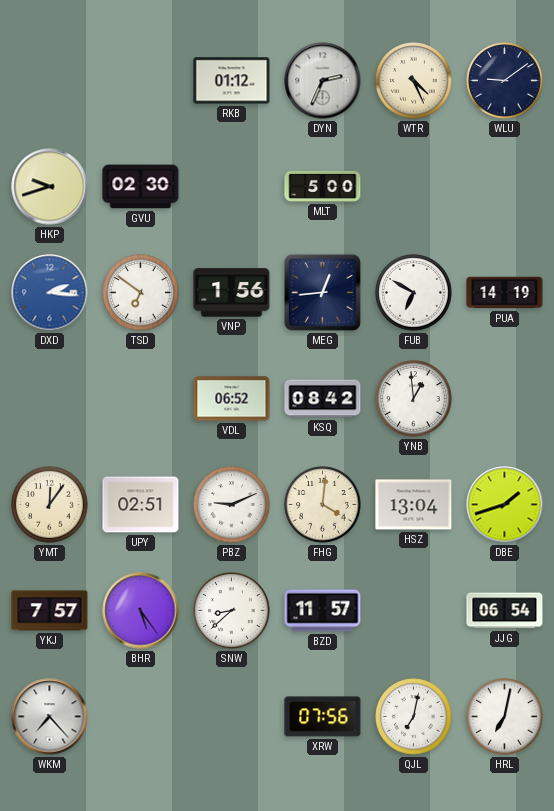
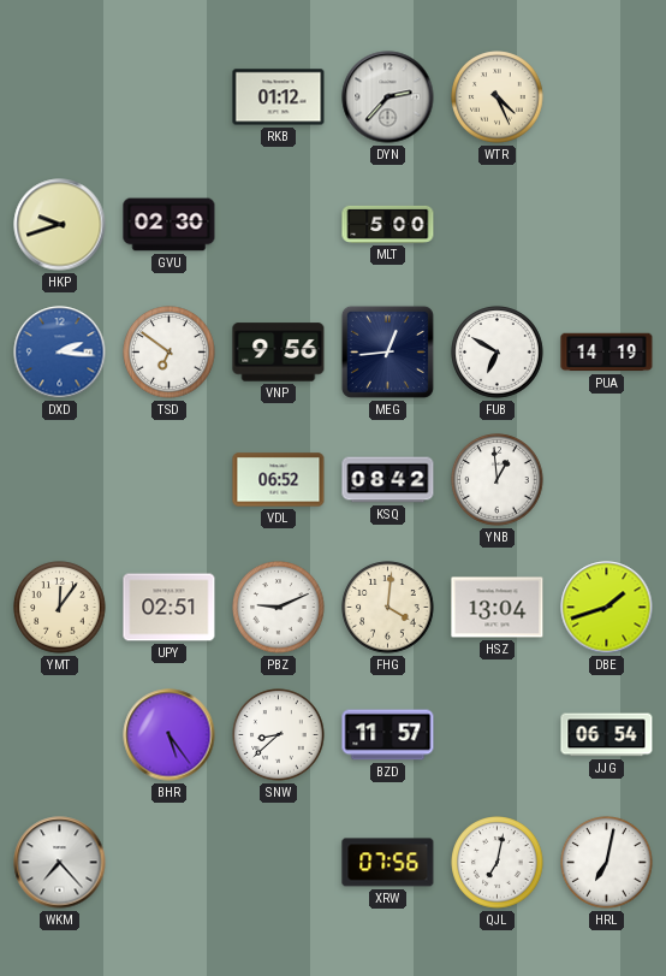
DYN: 2:34 -> 2:37
WLU: 9:09 -> none
VNP: 1:56 -> 9:56
YKJ: 7:57 -> none
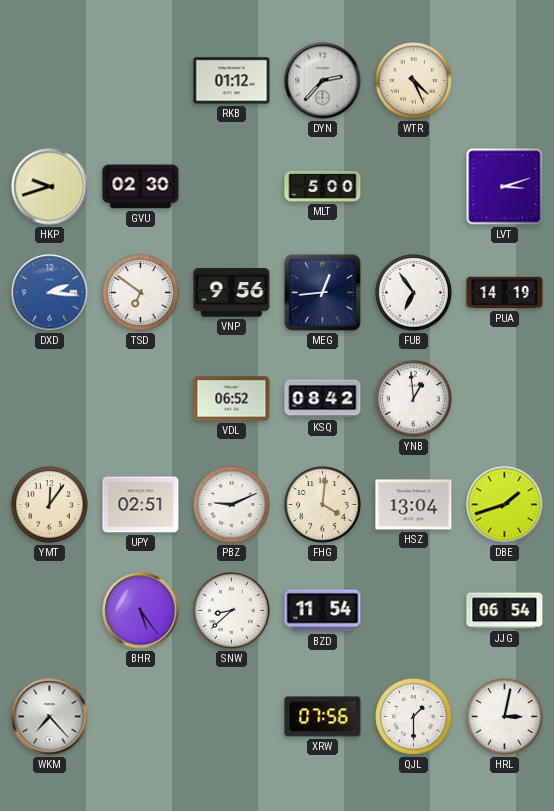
LVT: none -> 3:12
FUB: 6:50 -> 6:54
BZD: 11:57 -> 11:54
QJL: 7:02 -> 1:30
HRL: 7:02 -> 3:02
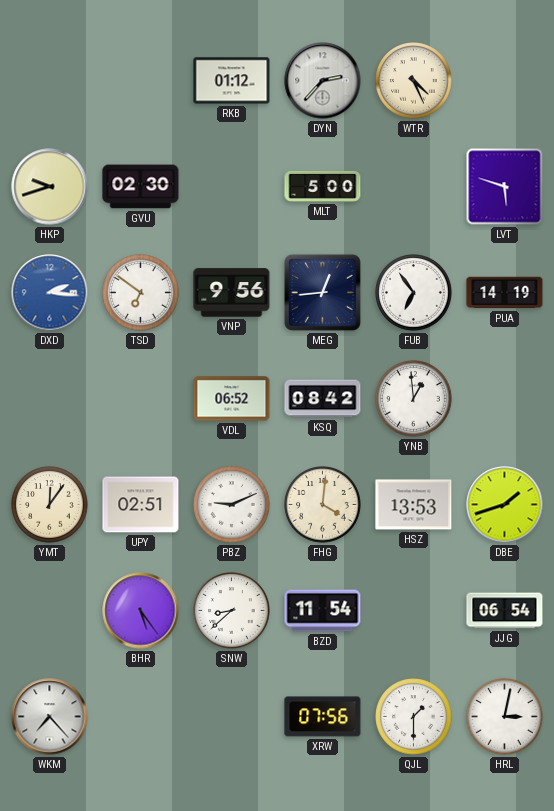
LVT: 3:12 -> 5:48
HSZ: 13:04 -> 13:53
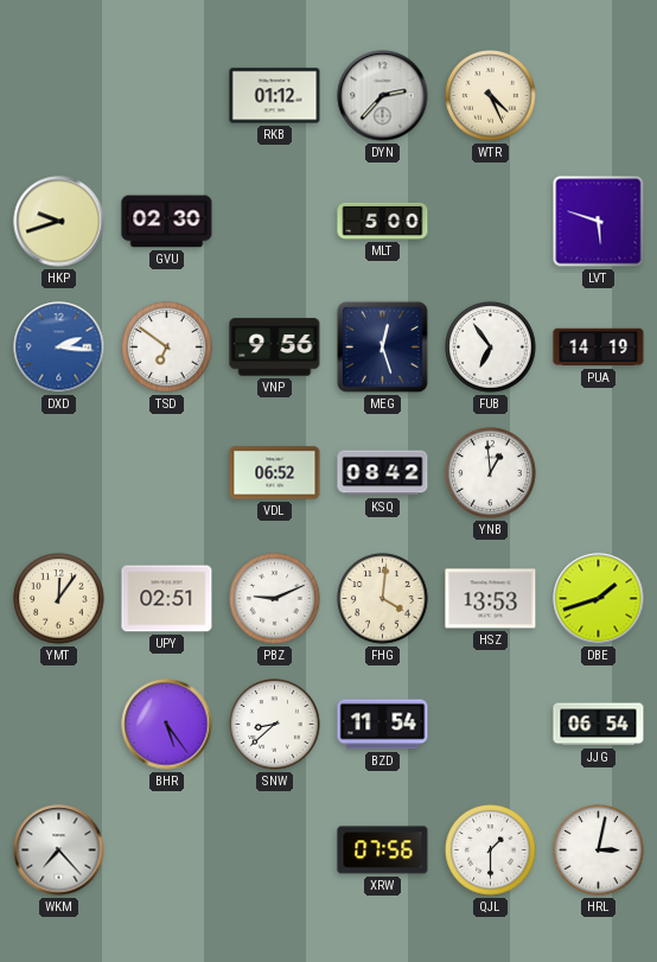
MEG: 12:44 -> 12:27
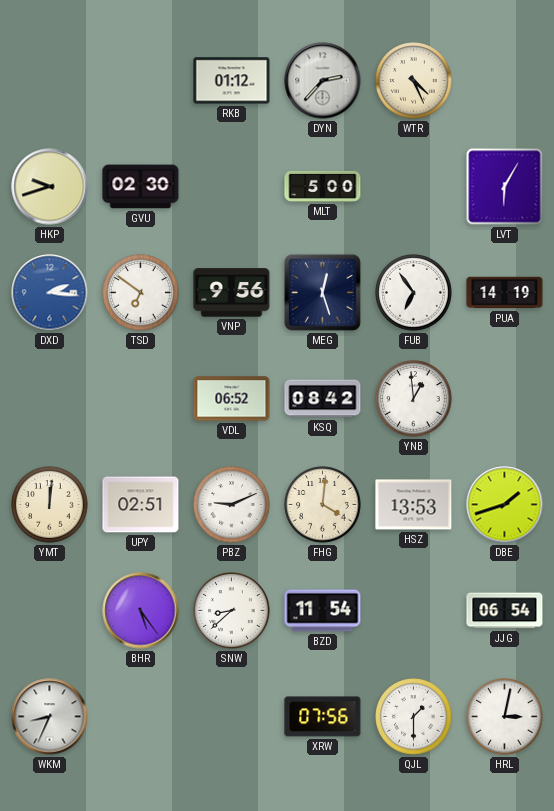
LVT: 5:48 -> 6:05
YMT: 12:06 -> 12:01
WKM: 7:23 -> 8:34
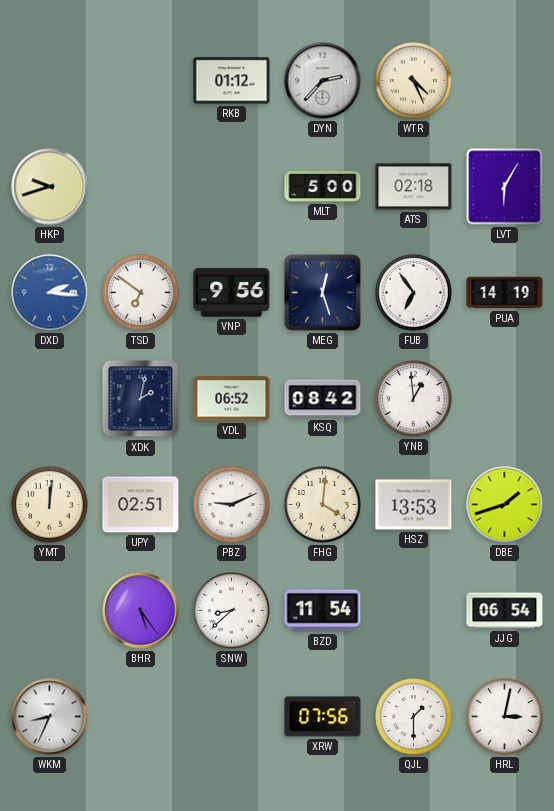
GVU: 02:30 -> none
ATS: none -> 02:18
XDK: none -> 2:02
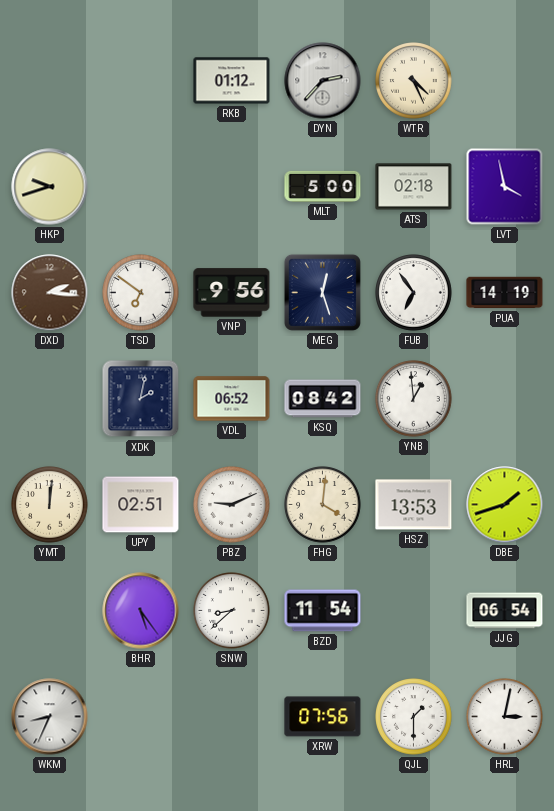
LVT: 6:05 -> 3:58
DXD dial: blue -> brown
